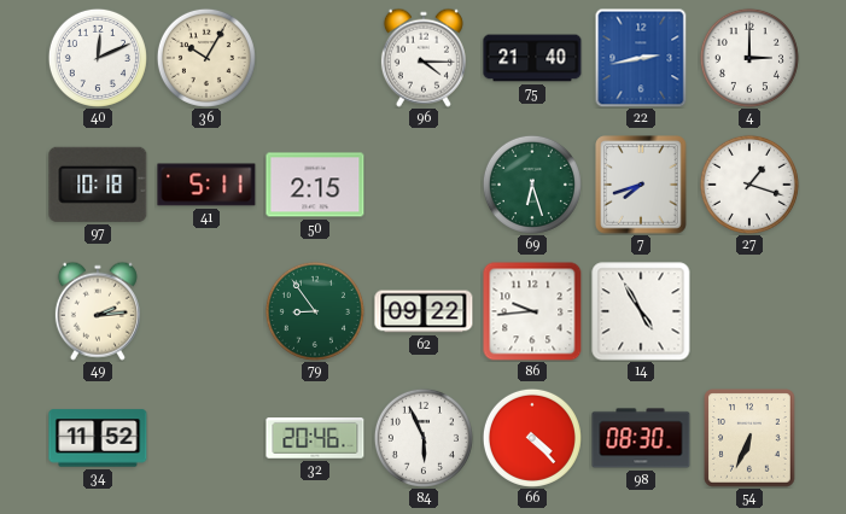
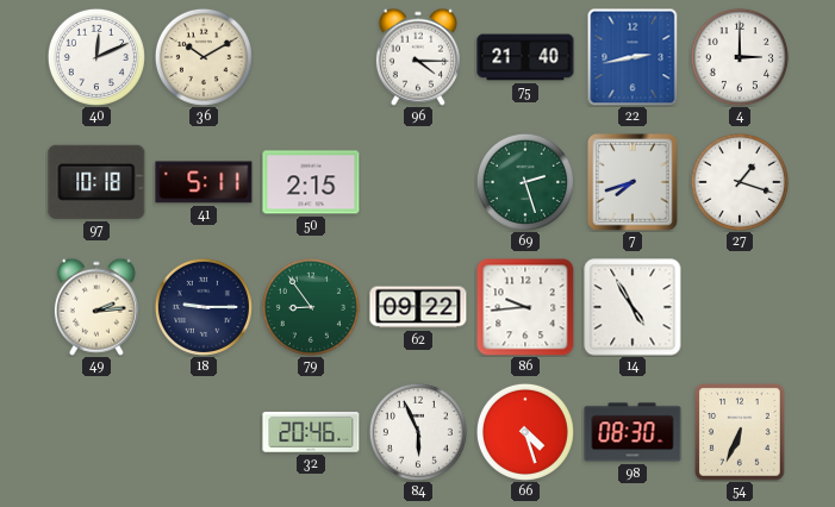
36: 10:05 -> 10:10
69: 6:27 -> 2:27
18: none -> 9:15
34: 11:52 -> none
66: 4:23 -> 4:27
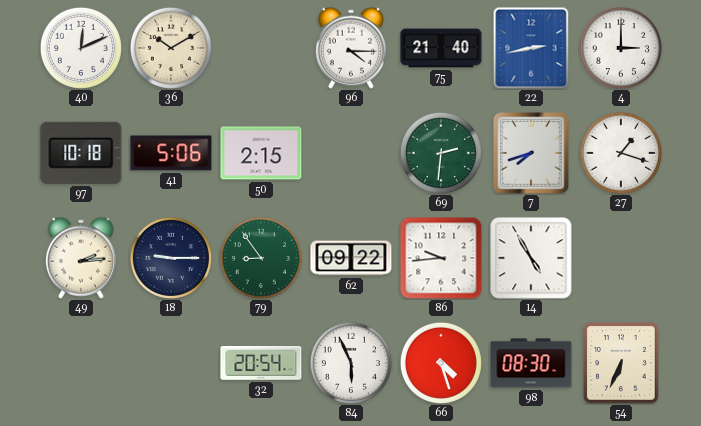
41: 5:11 -> 5:06
69: 2:27 -> 2:31
32: 20:46 -> 20:54
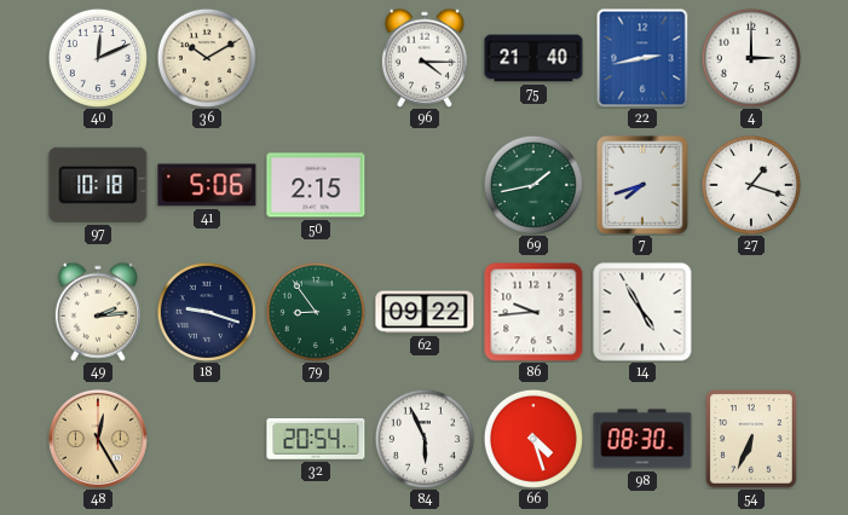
69: 2:31 -> 1:43
18: 9:15 -> 9:18
48: none -> 12:25
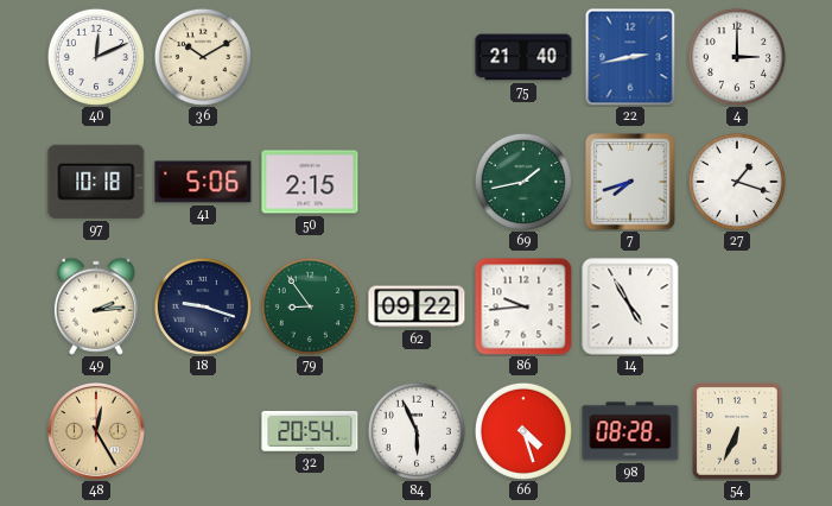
96: 4:15 -> none
98: 08:30 -> 08:28
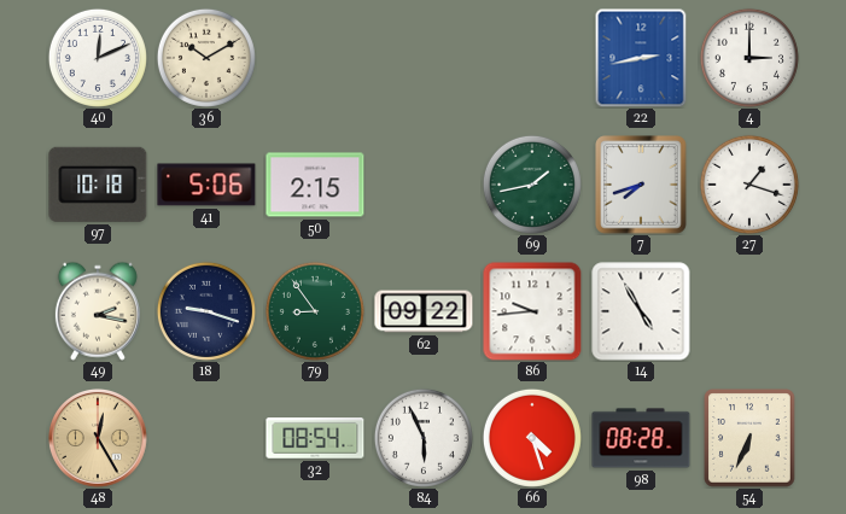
75: 21:40 -> none
49: 2:14 -> 2:17
32: 20:54 -> 08:54
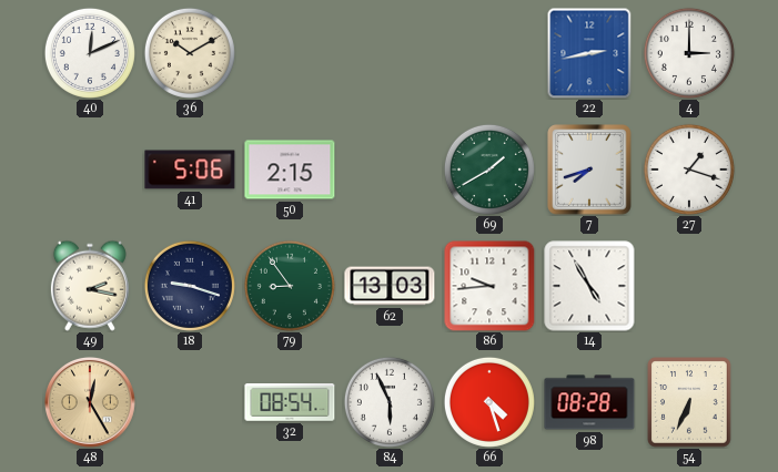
97: 10:18 -> none
69: 1:43 -> 1:40
62: 09:22 -> 13:03
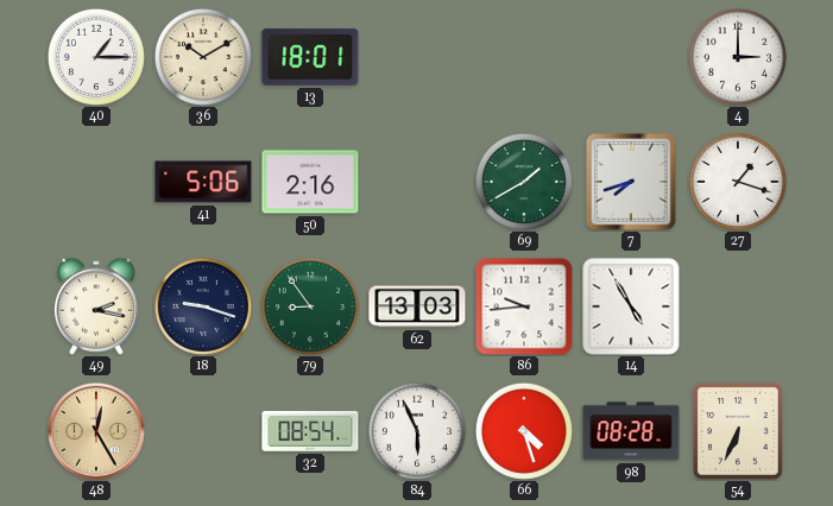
40: 12:11 -> 1:15
13: none -> 18:01
22: 2:43 -> none
50: 2:15 -> 2:16
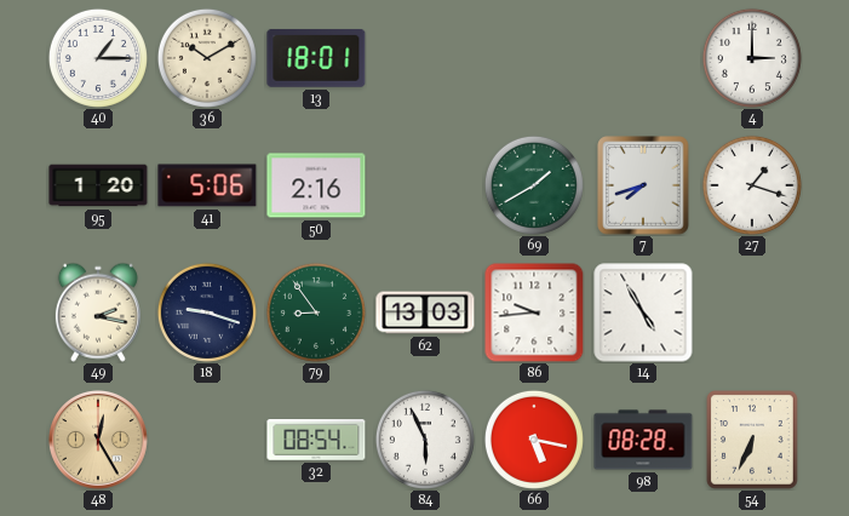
95: none -> 1:20
66: 4:27 -> 5:17
